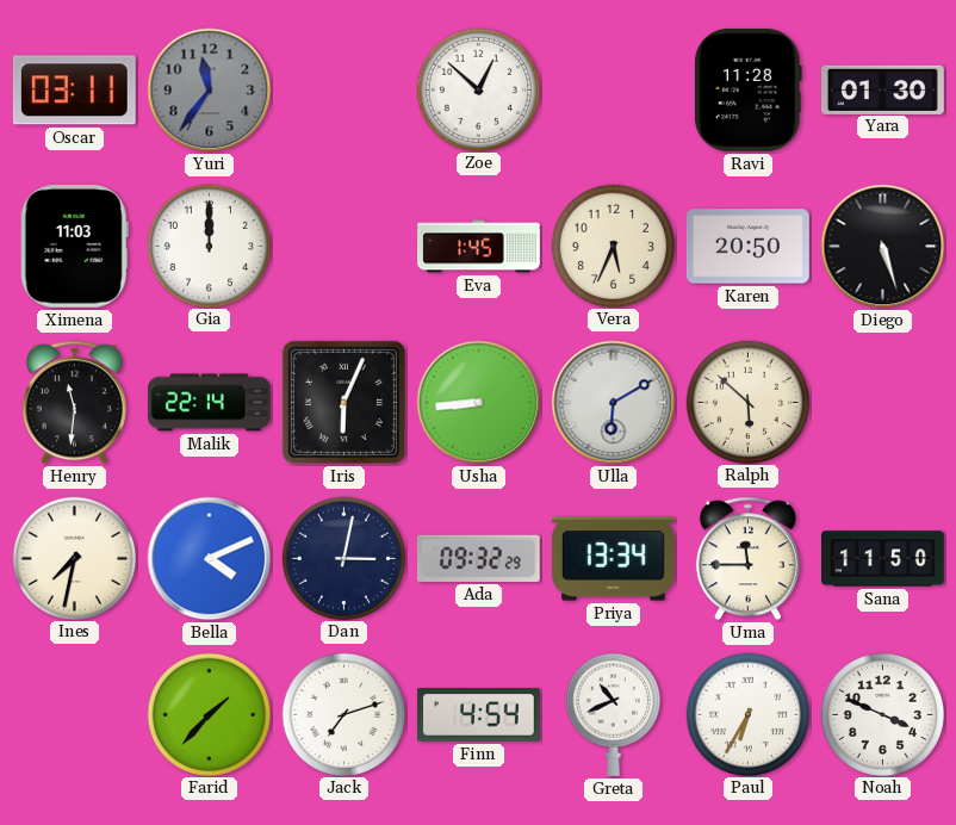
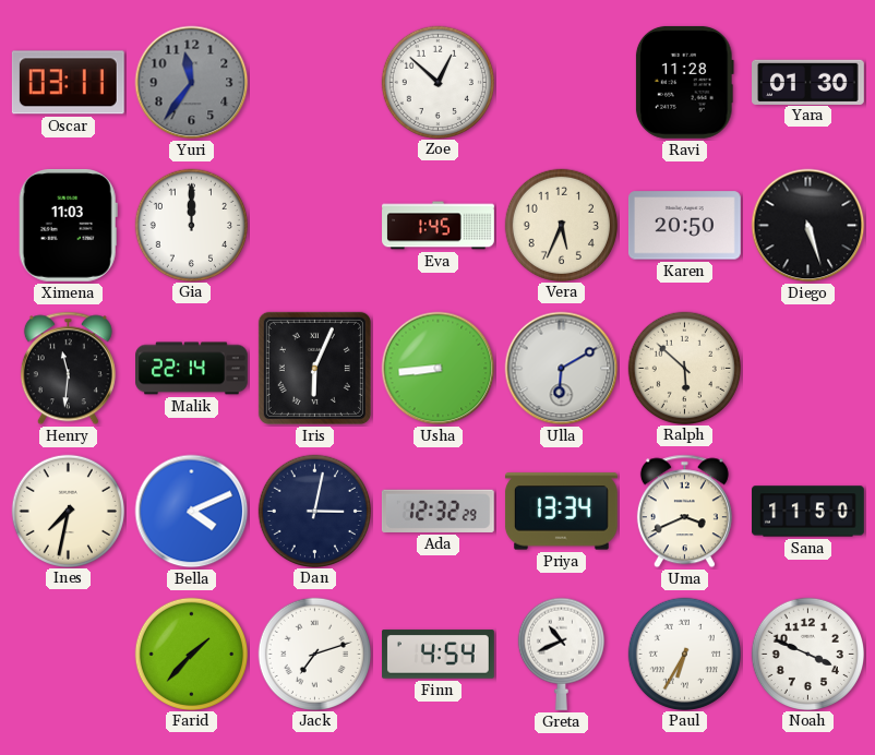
Ada: 09:32 -> 12:32
Uma: 11:45 -> 3:41
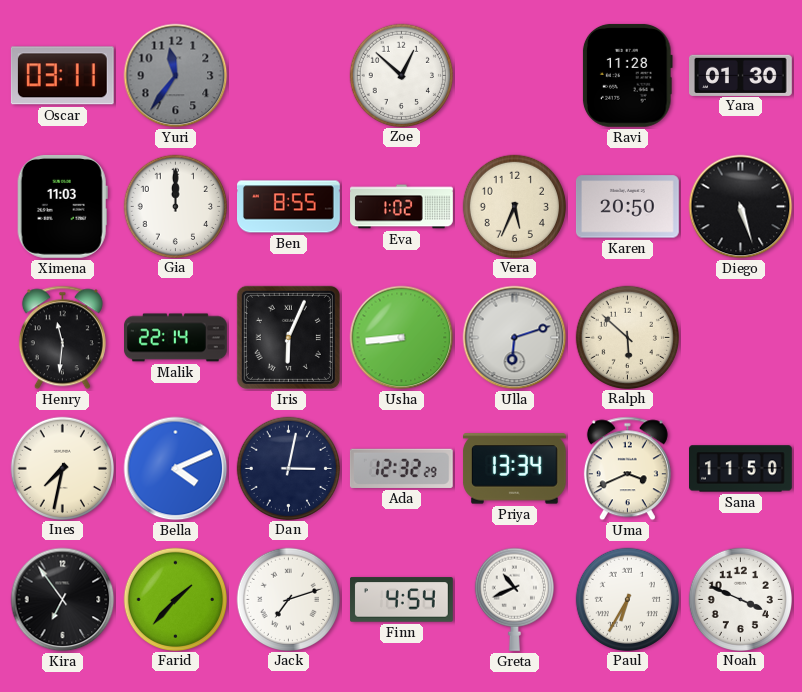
Ben: none -> 8:55
Eva: 1:45 -> 1:02
Ulla: 6:10 -> 6:12
Kira: none -> 6:54
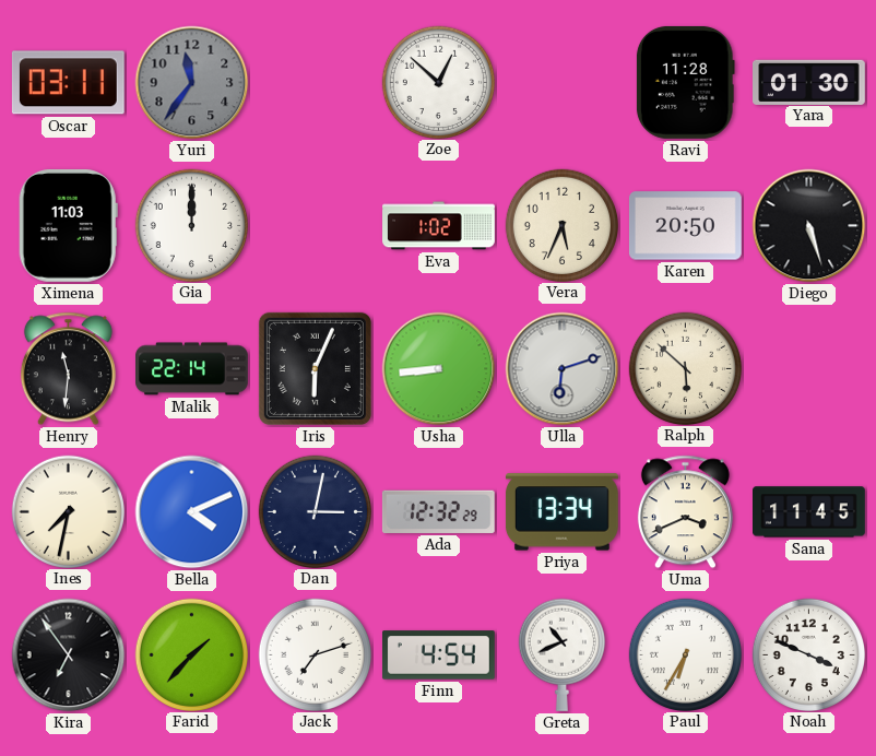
Ben: 8:55 -> none
Sana: 11:50 -> 11:45
